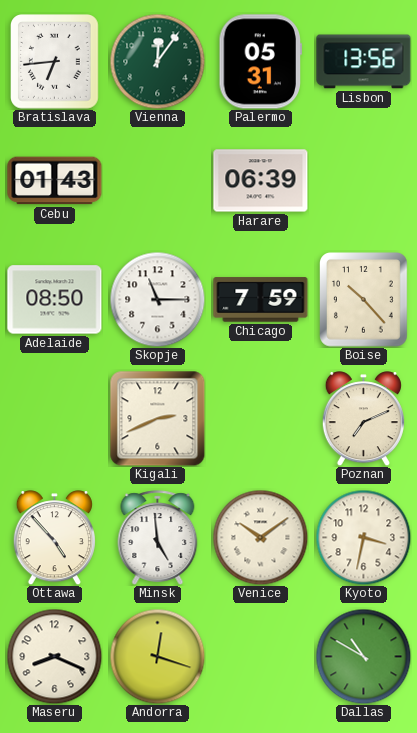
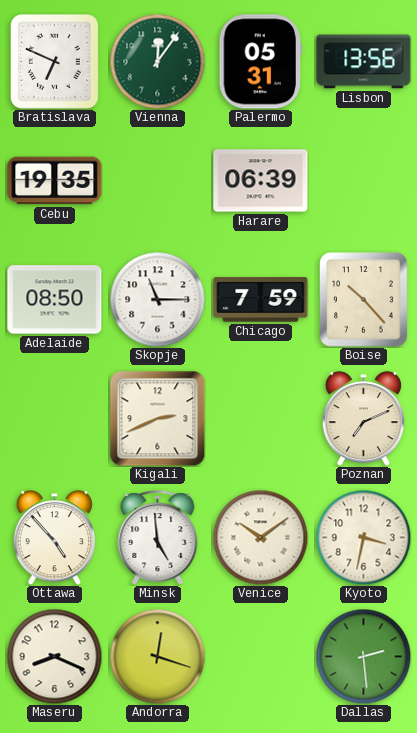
Bratislava: 6:44 -> 6:49
Cebu: 01:43 -> 19:35
Dallas: 10:50 -> 2:29
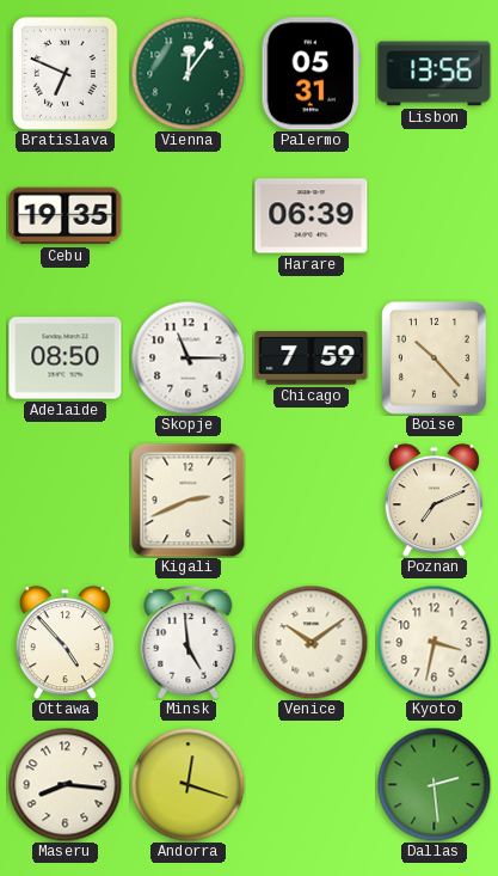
Maseru: 8:19 -> 8:16
